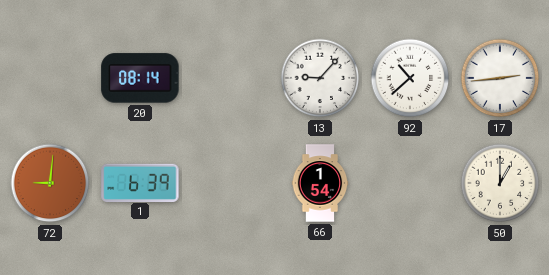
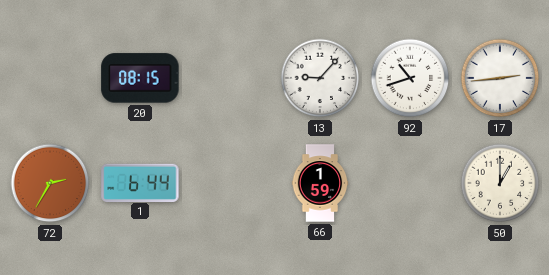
20: 08:14 -> 08:15
92: 10:38 -> 10:42
72: 9:01 -> 2:35
1: 6:39 -> 6:44
66: 1:54 -> 1:59
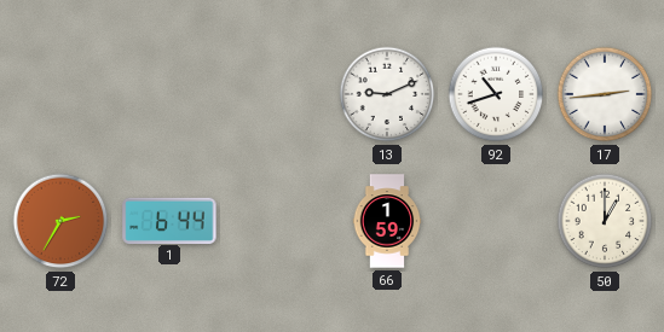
20: 08:15 -> none
13: 9:07 -> 9:11
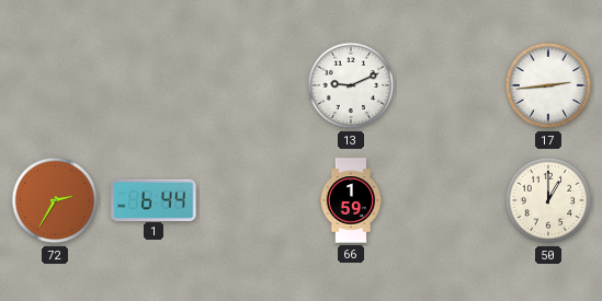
92: 10:42 -> none
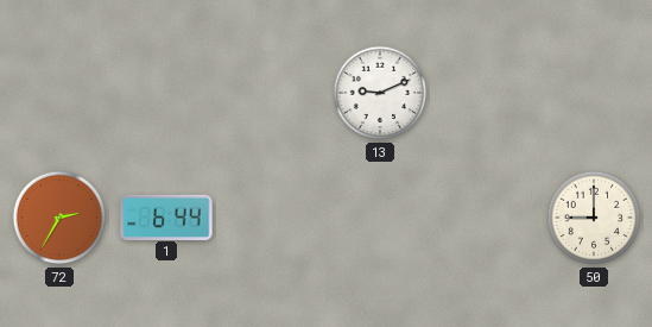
17: 2:44 -> none
66: 1:59 -> none
50: 1:00 -> 9:00
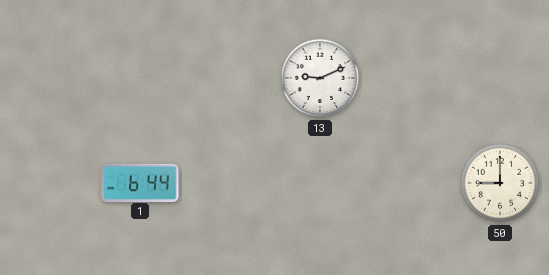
72: 2:35 -> none
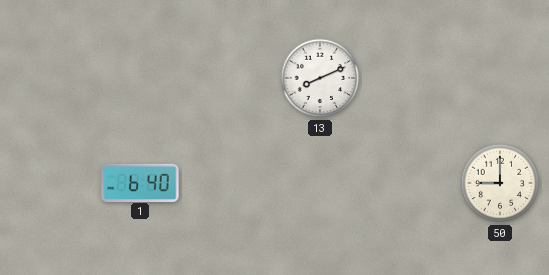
13: 9:11 -> 8:11
1: 6:44 -> 6:40
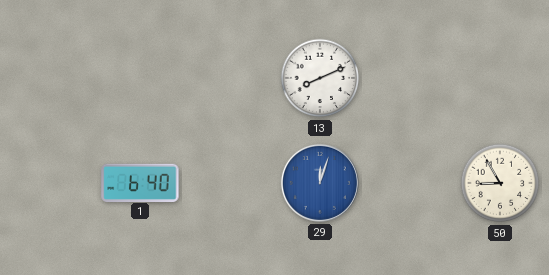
29: none -> 12:03
50: 9:00 -> 8:55
